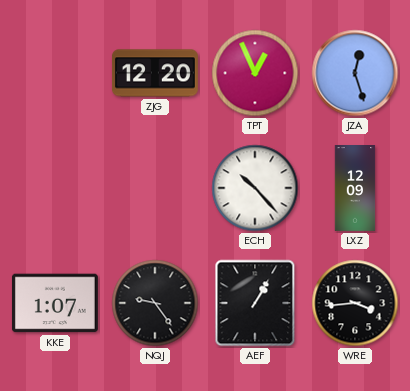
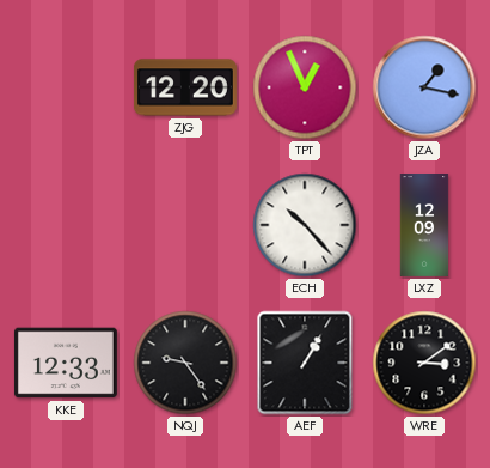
JZA: 12:27 -> 1:17
KKE: 1:07 -> 12:33
WRE: 3:44 -> 3:09
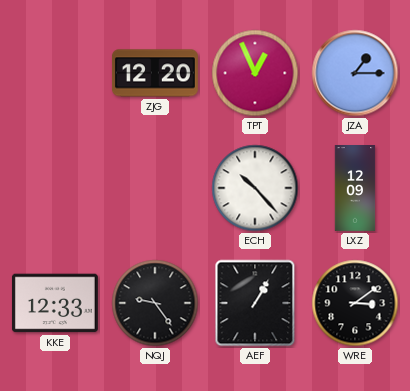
JZA: 1:17 -> 1:15
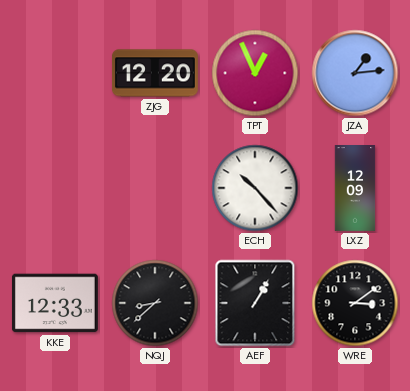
JZA: 1:15 -> 1:14
NQJ: 9:24 -> 8:38
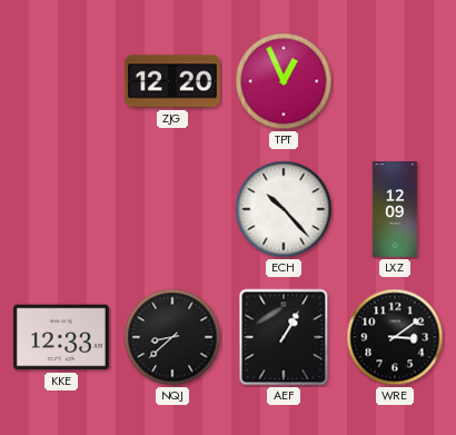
JZA: 1:14 -> none
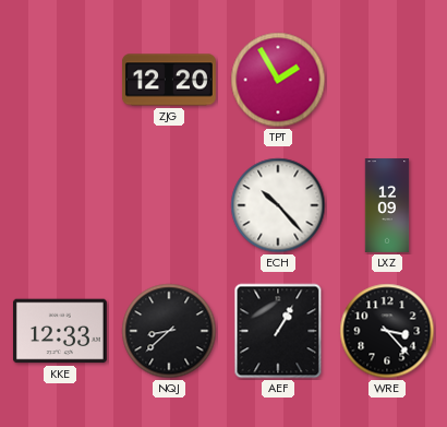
TPT: 12:56 -> 1:55
WRE: 3:09 -> 3:23
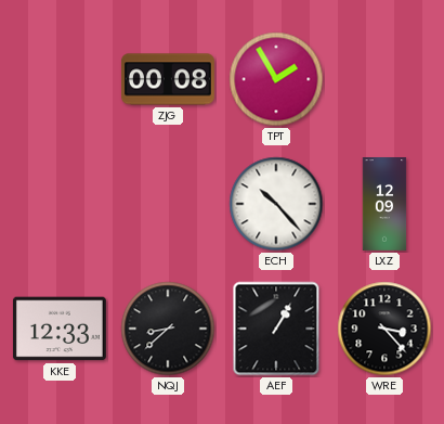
ZJG: 12:20 -> 00:08
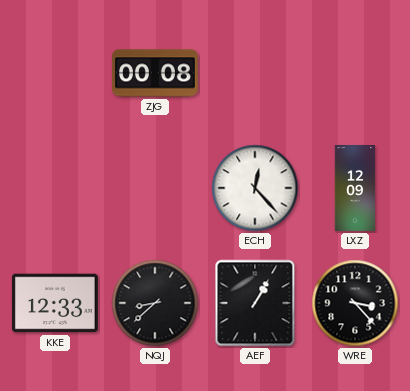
TPT: 1:55 -> none
ECH: 10:23 -> 12:23
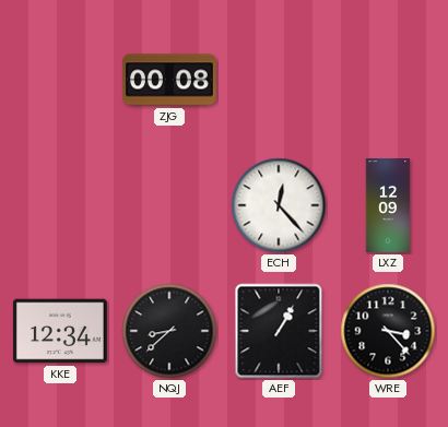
KKE: 12:33 -> 12:34
